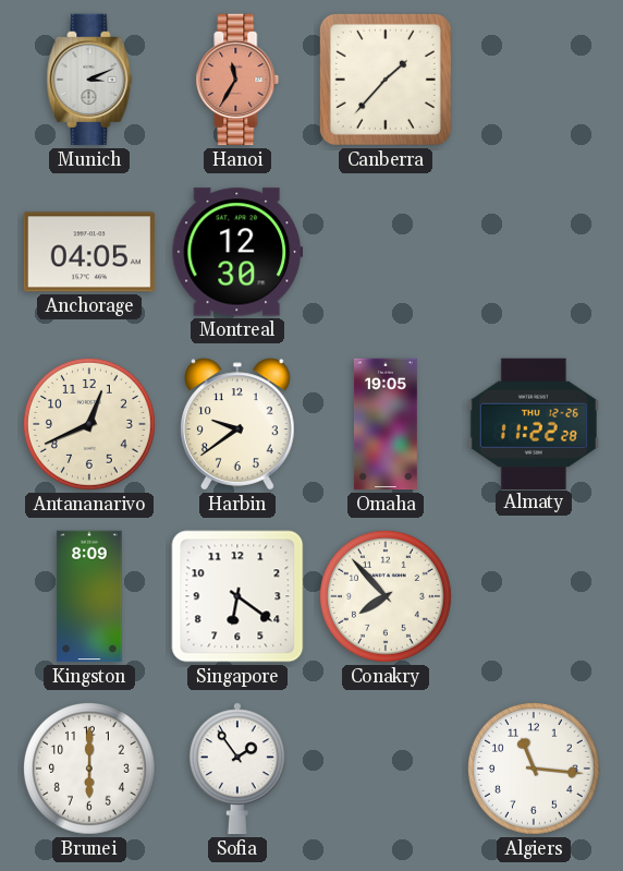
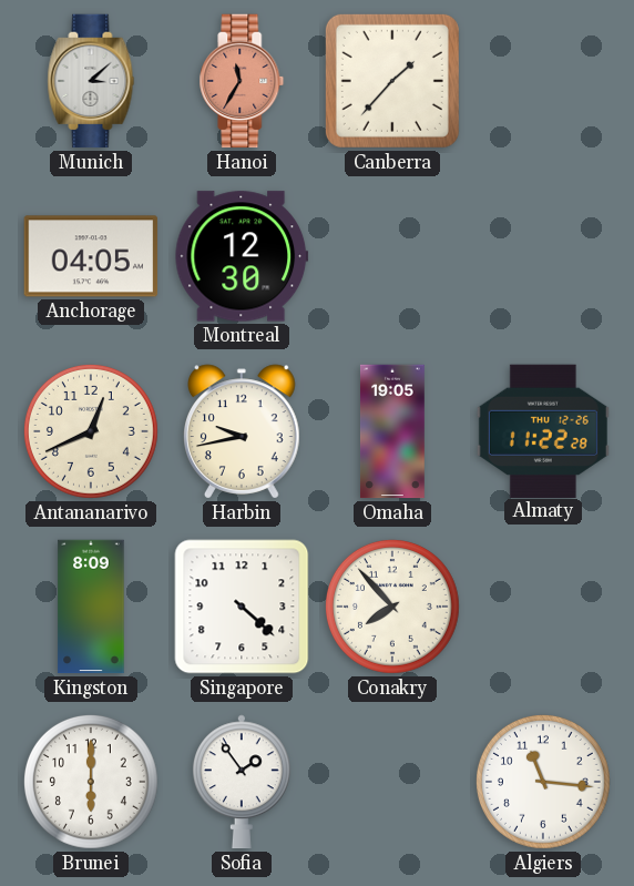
Munich: 3:11 -> 3:08
Harbin: 9:39 -> 9:43
Singapore: 6:21 -> 4:22
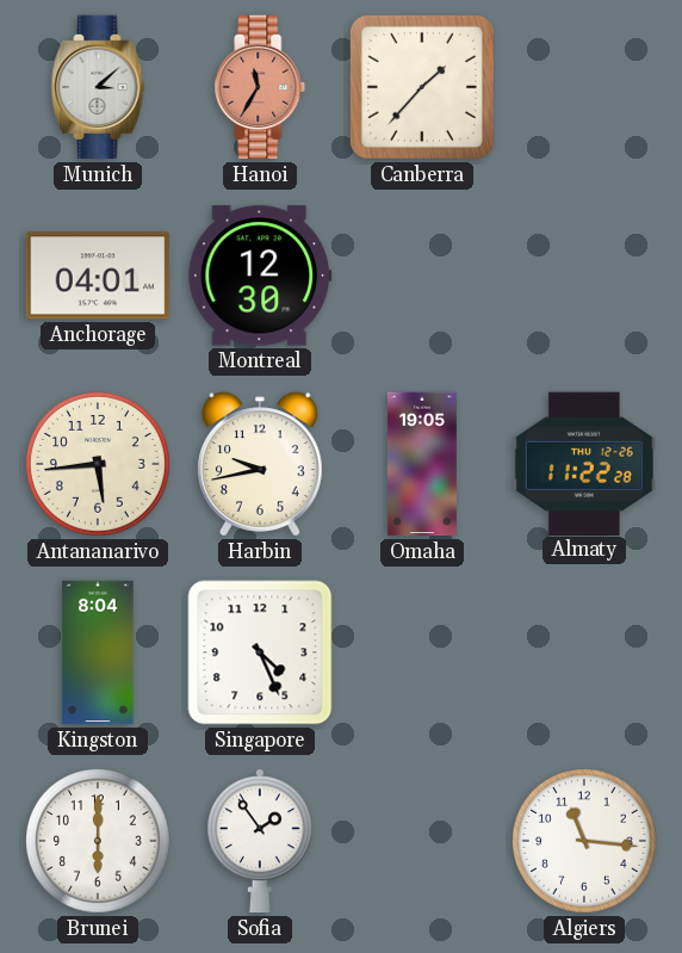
Anchorage: 04:05 -> 04:01
Antananarivo: 12:41 -> 5:44
Kingston: 8:09 -> 8:04
Singapore: 4:22 -> 4:26
Conakry: 7:53 -> none
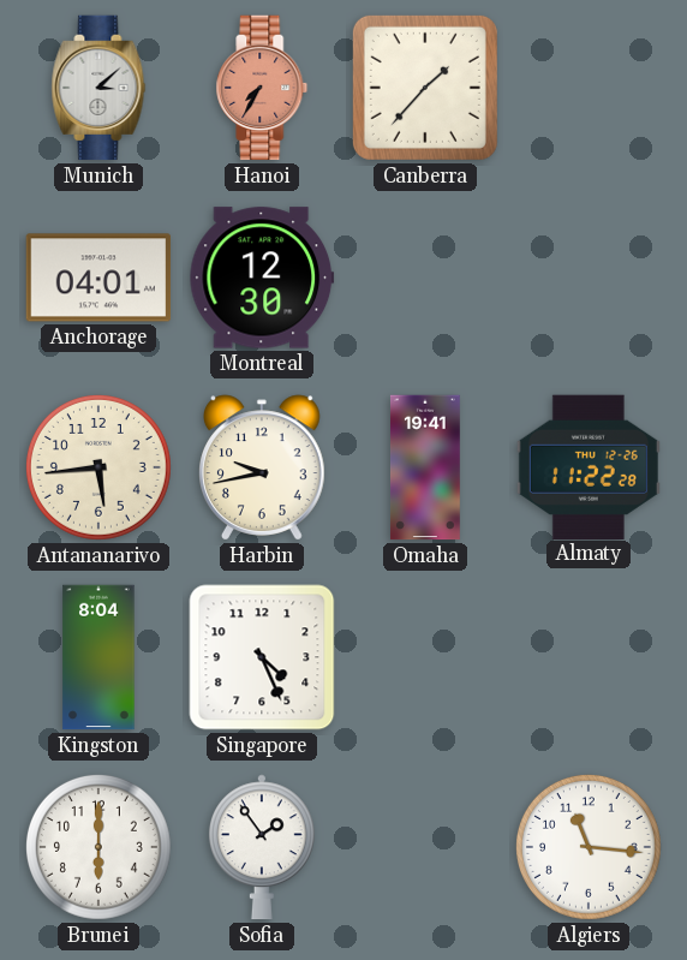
Hanoi: 11:35 -> 7:35
Omaha: 19:05 -> 19:41
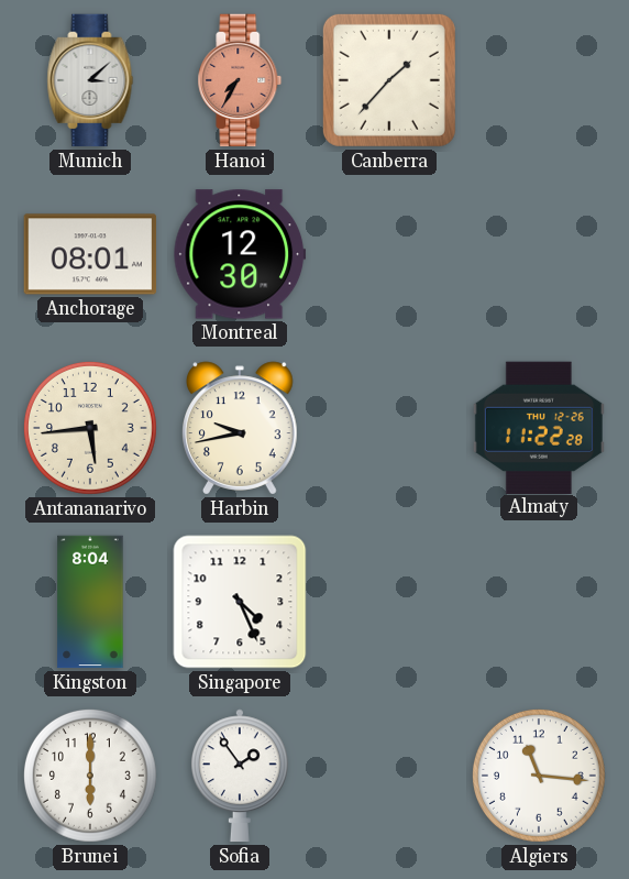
Anchorage: 04:01 -> 08:01
Omaha: 19:41 -> none
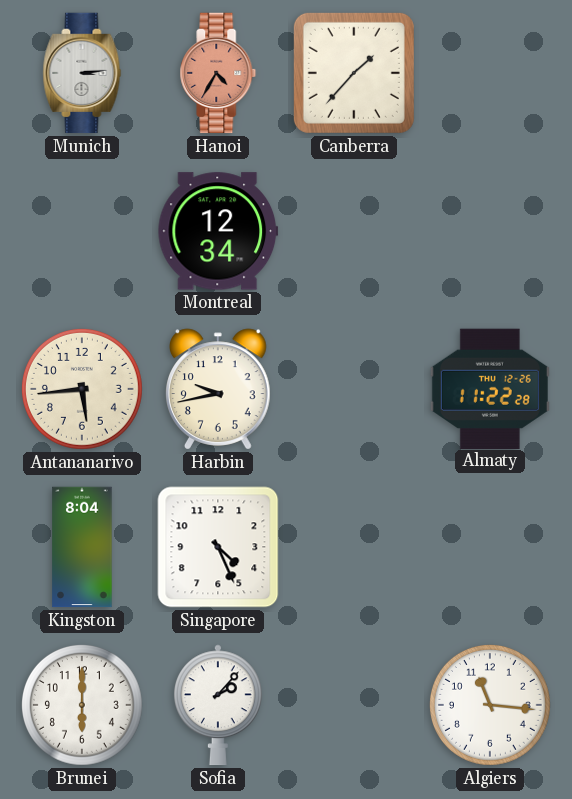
Munich: 3:08 -> 3:14
Hanoi: 7:35 -> 4:35
Anchorage: 08:01 -> none
Montreal: 12:30 -> 12:34
Sofia: 1:54 -> 2:07
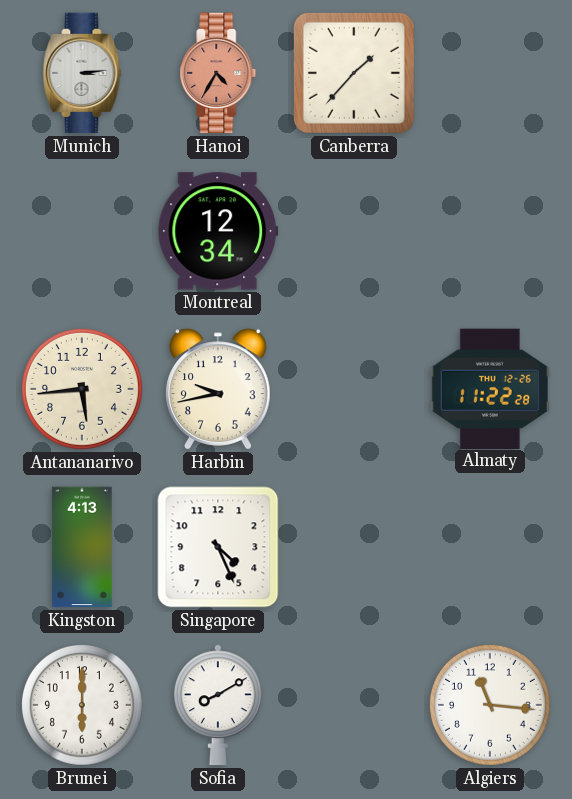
Kingston: 8:04 -> 4:13
Sofia: 2:07 -> 8:10
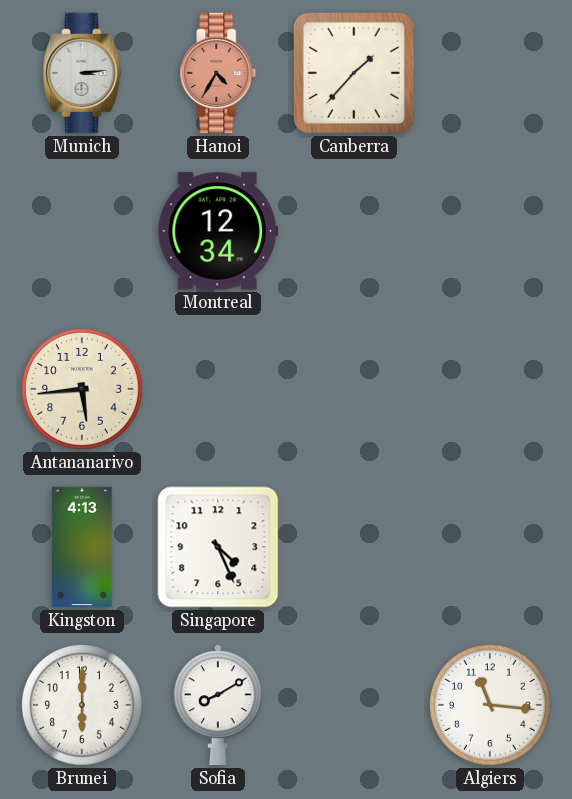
Harbin: 9:43 -> none
Almaty: 11:22 -> none
